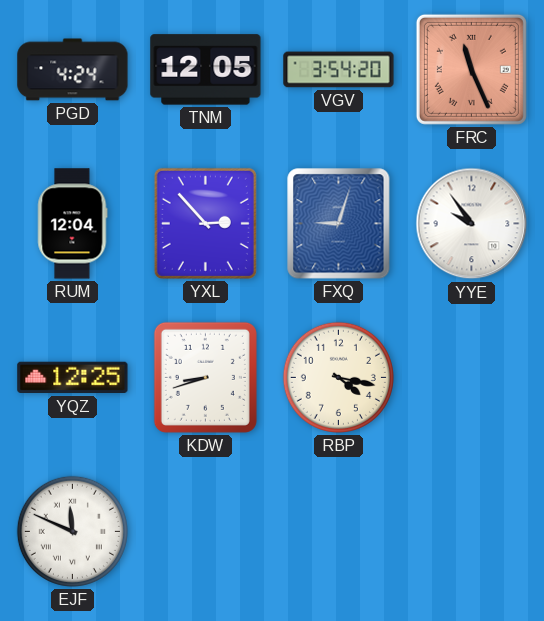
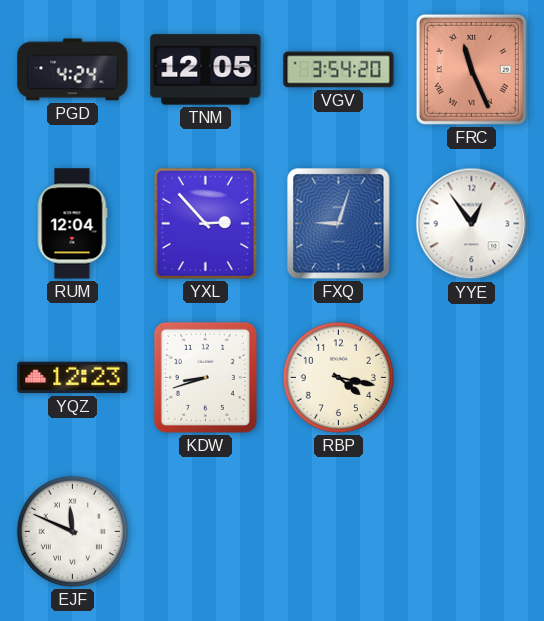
YYE: 9:54 -> 12:54
YQZ: 12:25 -> 12:23
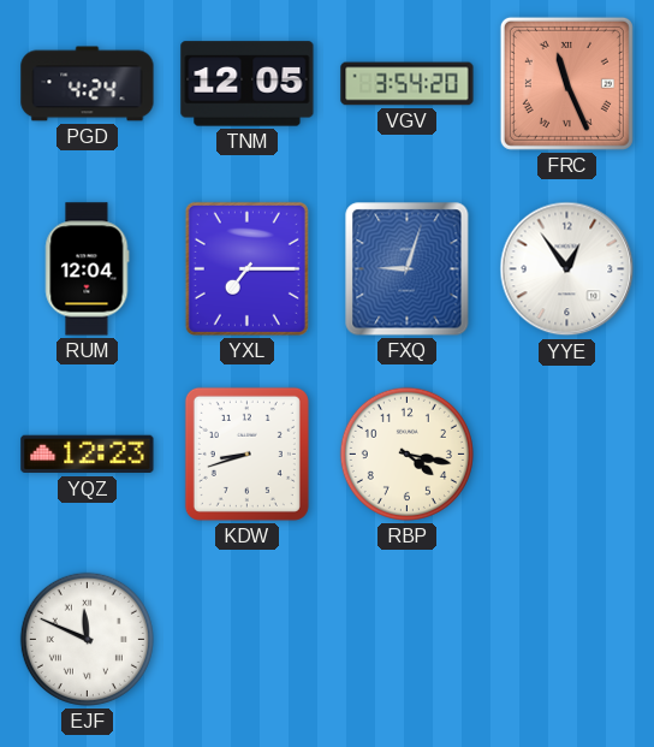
YXL: 2:53 -> 7:15
